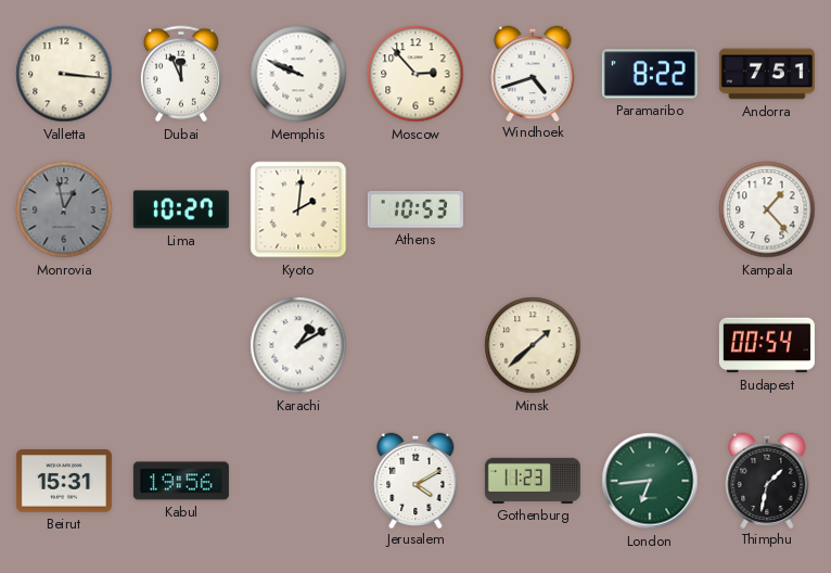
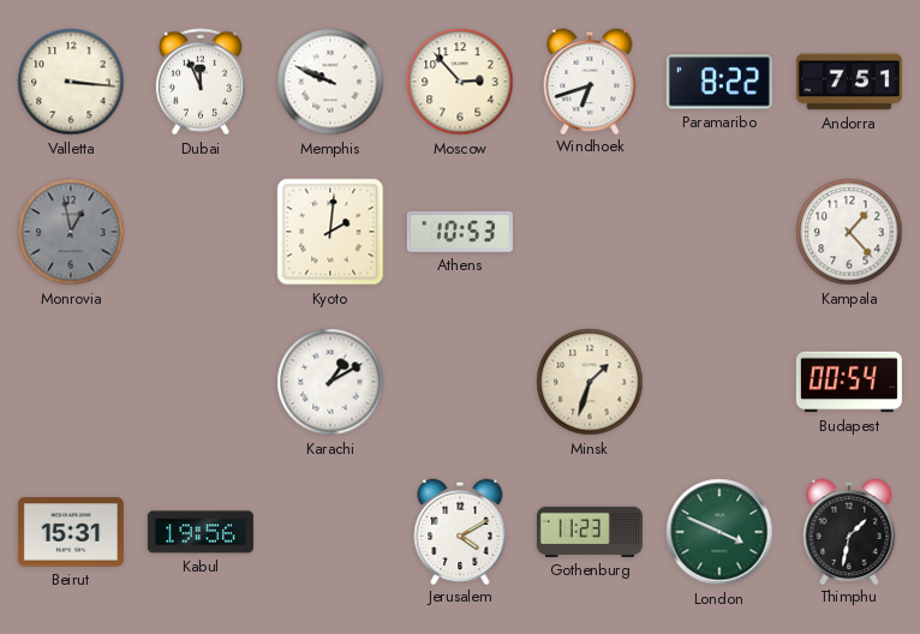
Windhoek: 4:42 -> 6:42
Lima: 10:27 -> none
Minsk: 1:38 -> 1:33
London: 6:44 -> 3:49
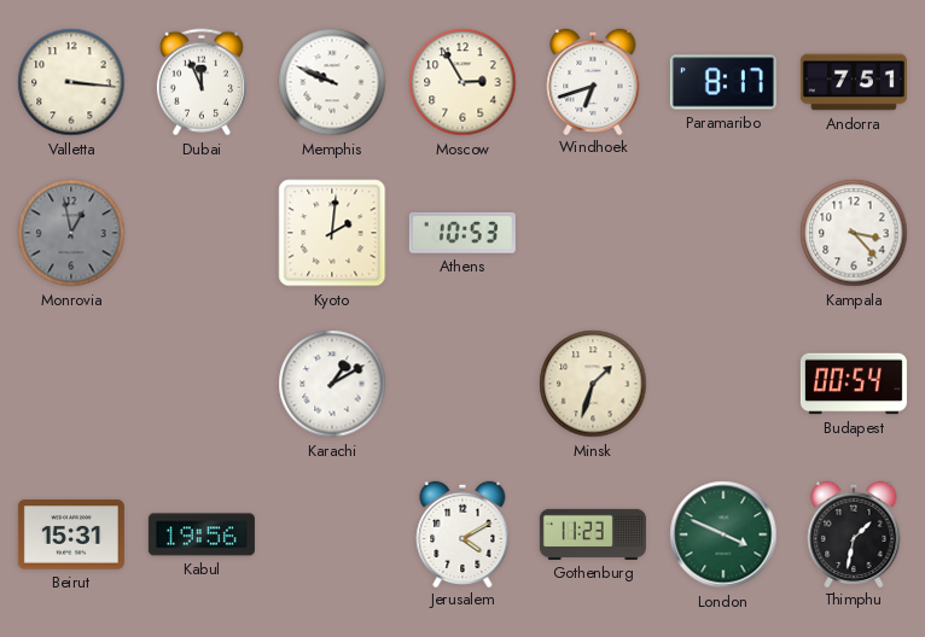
Moscow: 2:53 -> 2:55
Paramaribo: 8:22 -> 8:17
Kampala: 1:23 -> 3:23
